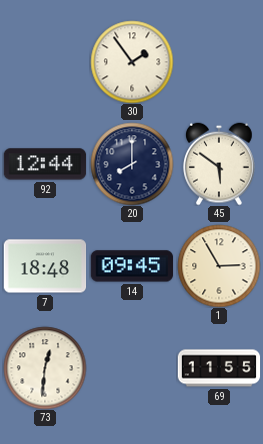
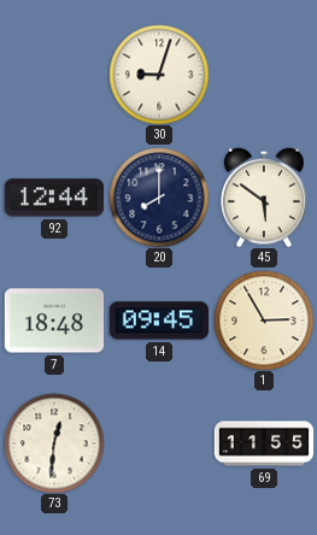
30: 1:54 -> 9:03
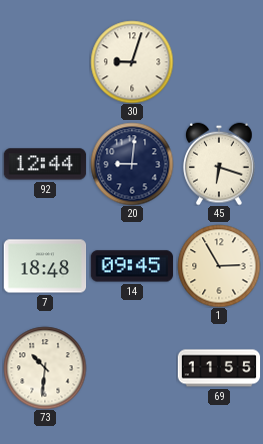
20: 8:00 -> 9:01
45: 5:51 -> 6:18
73: 12:31 -> 10:31
